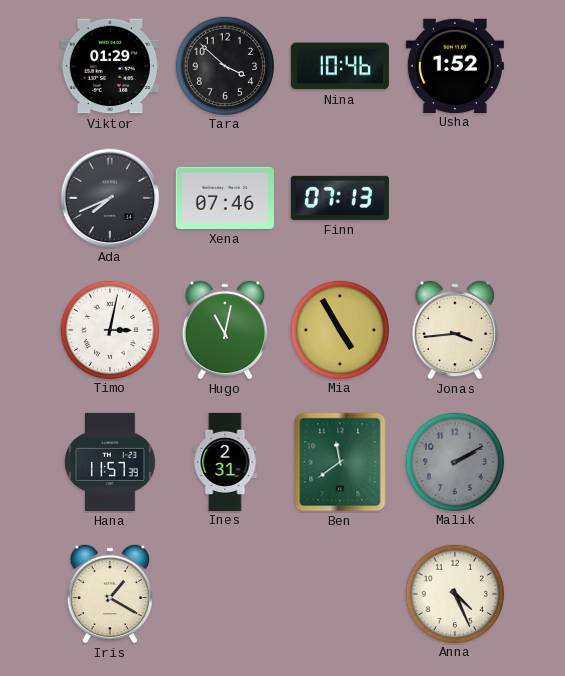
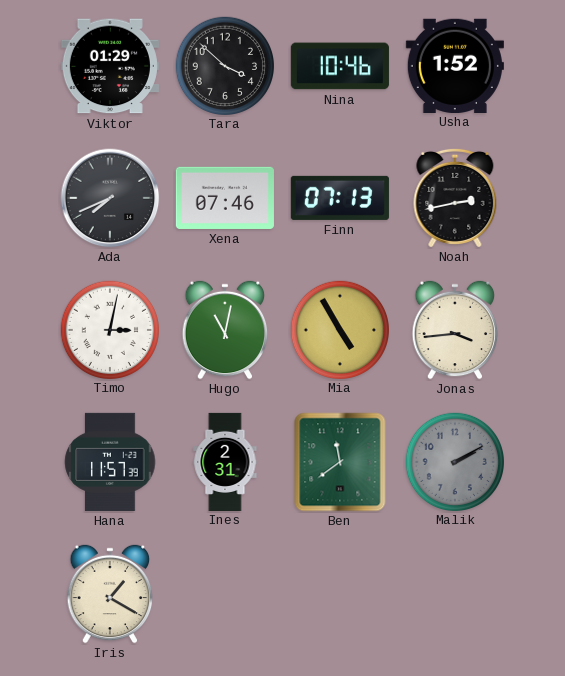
Noah: none -> 2:43
Anna: 4:26 -> none
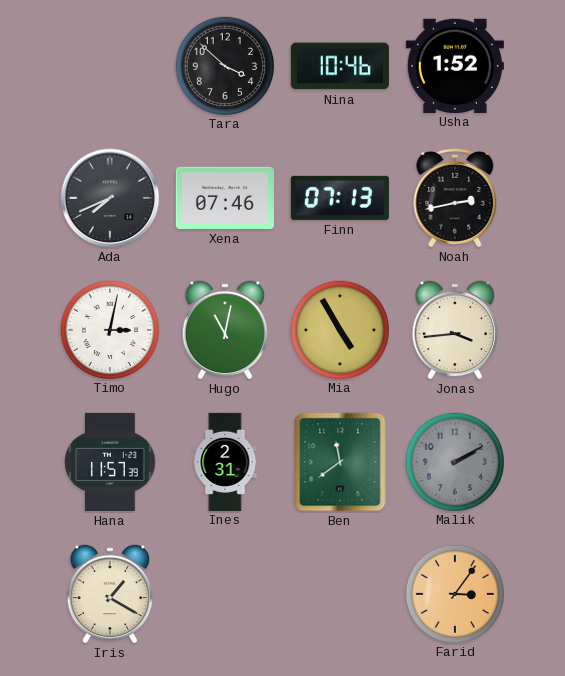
Viktor: 01:29 -> none
Farid: none -> 3:06
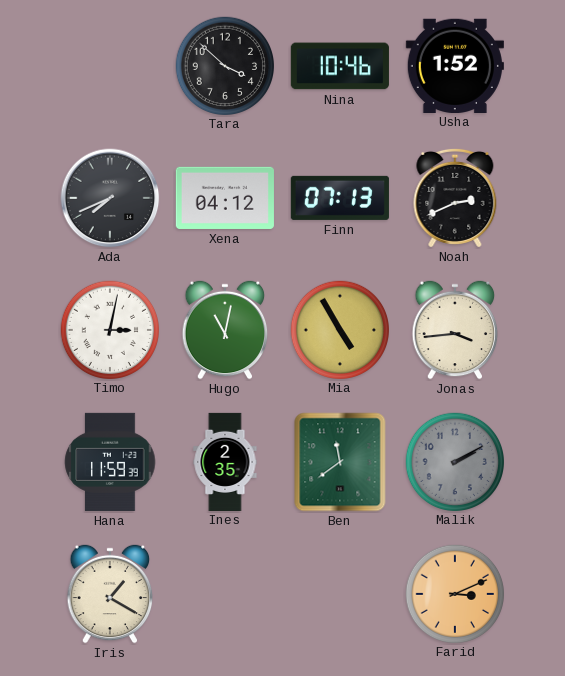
Xena: 07:46 -> 04:12
Noah: 2:43 -> 2:41
Hana: 11:57 -> 11:59
Ines: 2:31 -> 2:35
Farid: 3:06 -> 3:11
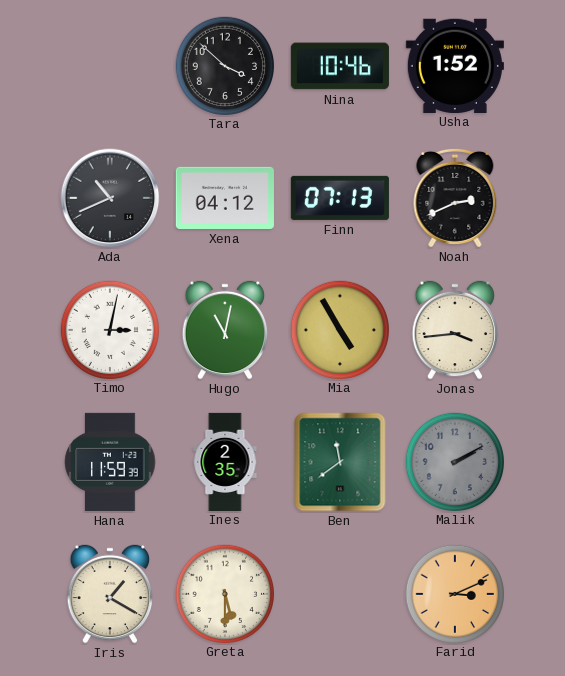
Ada: 7:41 -> 10:41
Greta: none -> 5:30
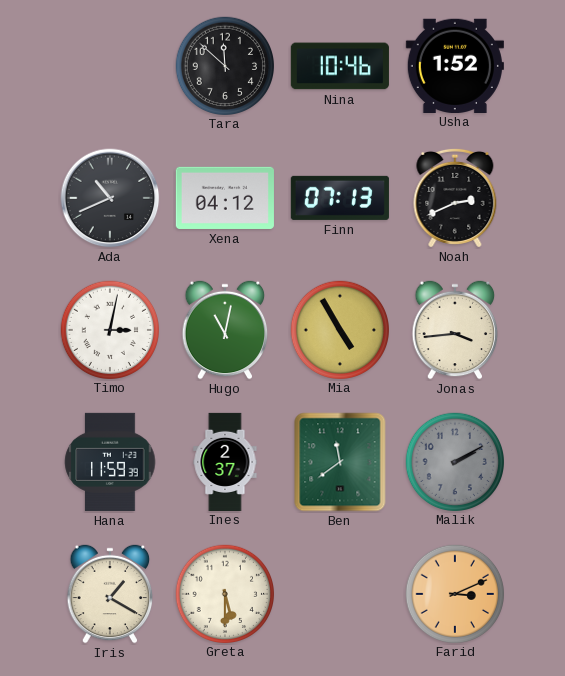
Tara: 3:52 -> 11:52
Ines: 2:35 -> 2:37
